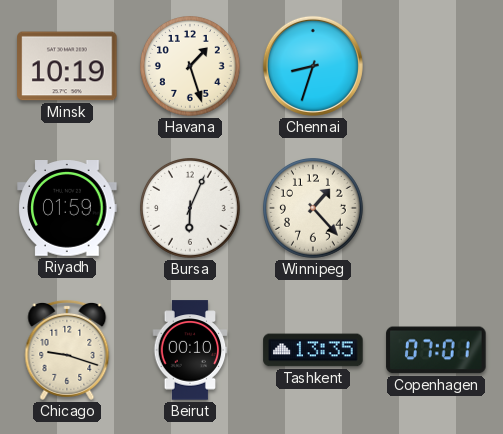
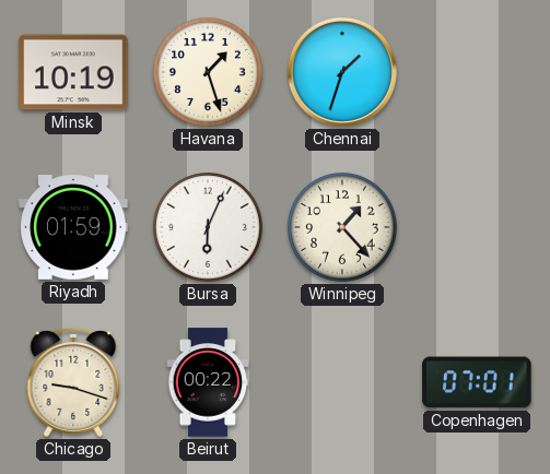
Chennai: 8:33 -> 1:33
Beirut: 00:10 -> 00:22
Tashkent: 13:35 -> none
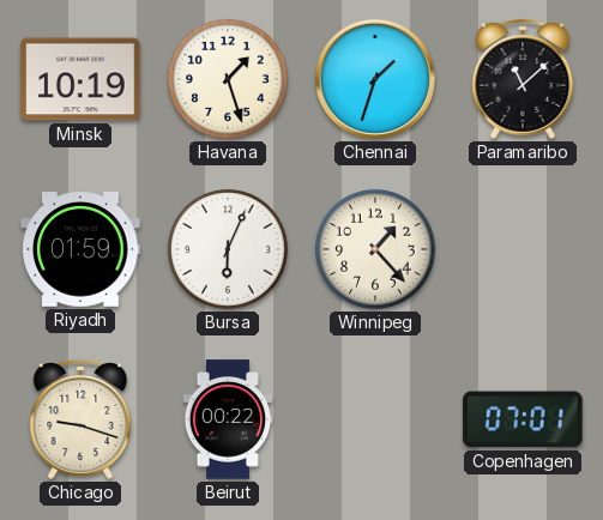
Paramaribo: none -> 11:08
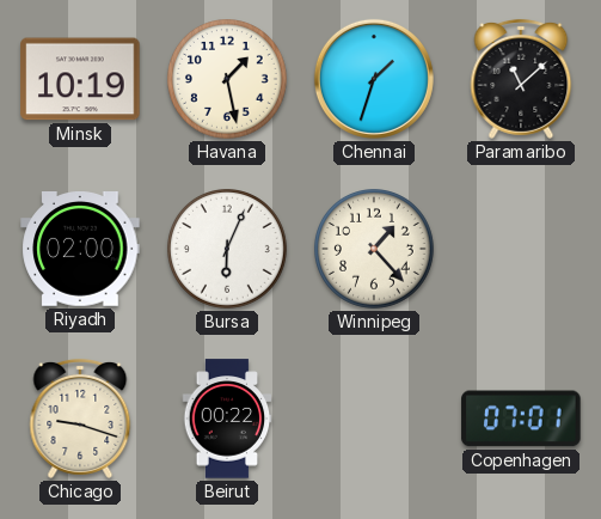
Havana: 1:27 -> 1:28
Riyadh: 01:59 -> 02:00
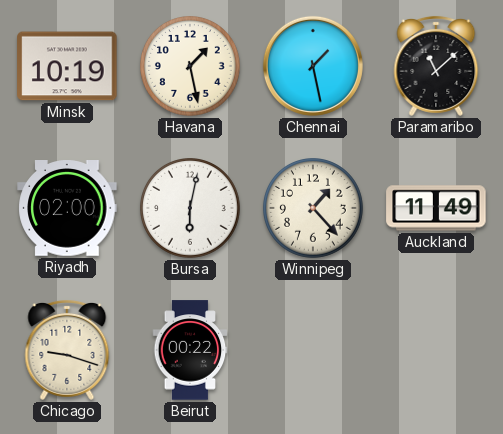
Chennai: 1:33 -> 1:28
Bursa: 6:04 -> 6:02
Auckland: none -> 11:49
Copenhagen: 07:01 -> none
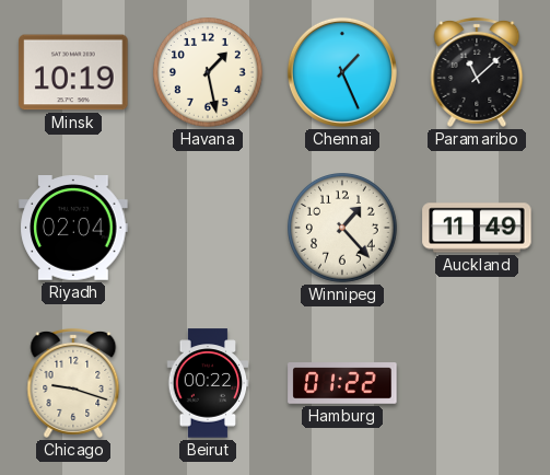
Chennai: 1:28 -> 1:26
Riyadh: 02:00 -> 02:04
Bursa: 6:02 -> none
Hamburg: none -> 01:22
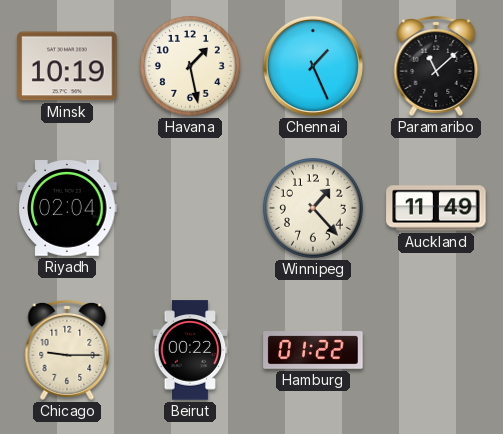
Chicago: 9:18 -> 9:15
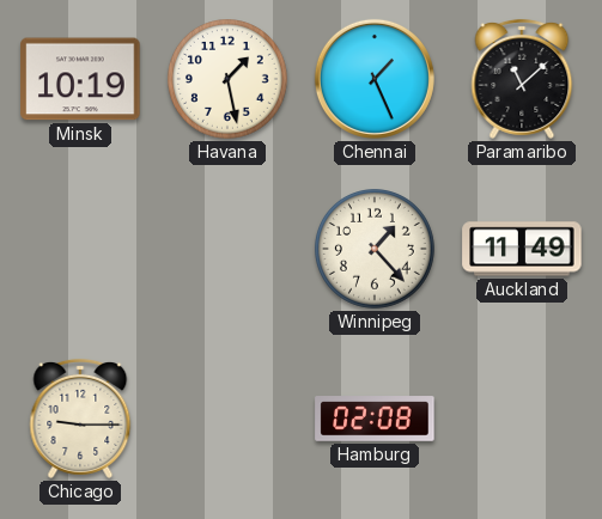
Riyadh: 02:04 -> none
Beirut: 00:22 -> none
Hamburg: 01:22 -> 02:08
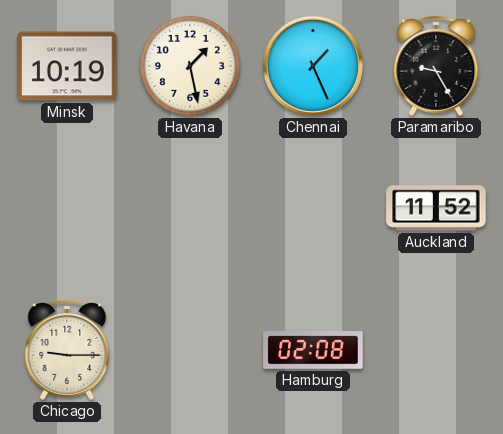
Paramaribo: 11:08 -> 9:25
Winnipeg: 1:23 -> none
Auckland: 11:49 -> 11:52
